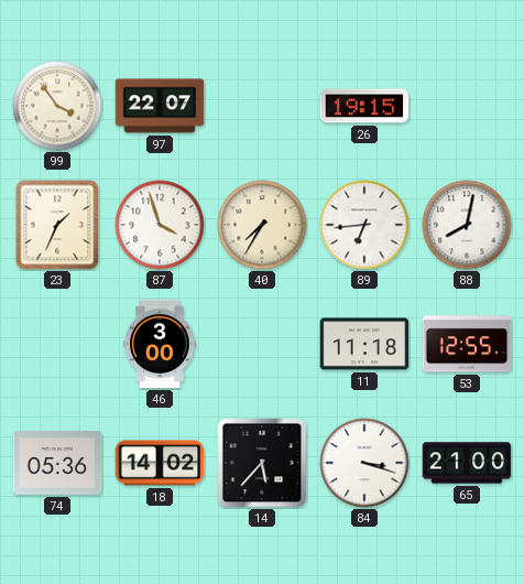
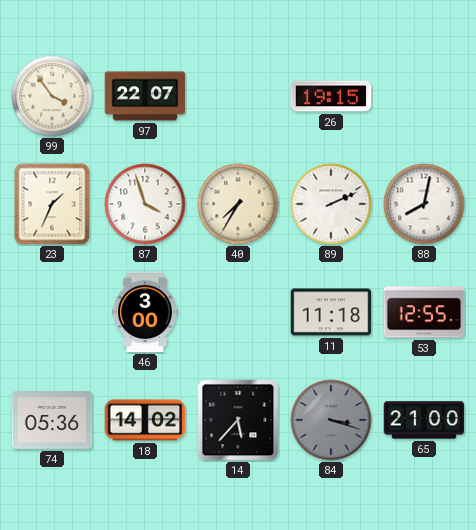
89: 6:44 -> 2:11
84 dial: white -> grey
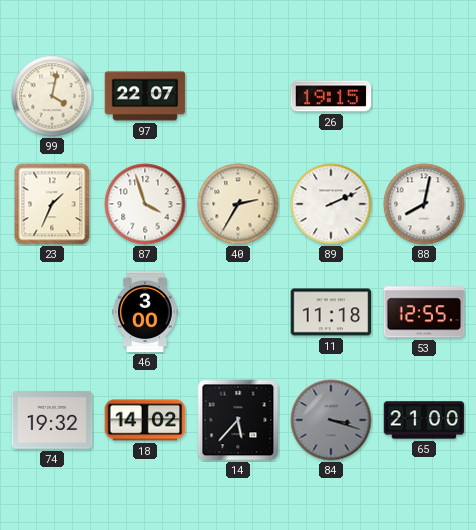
99: 3:54 -> 4:02
40: 7:35 -> 2:35
74: 05:36 -> 19:32
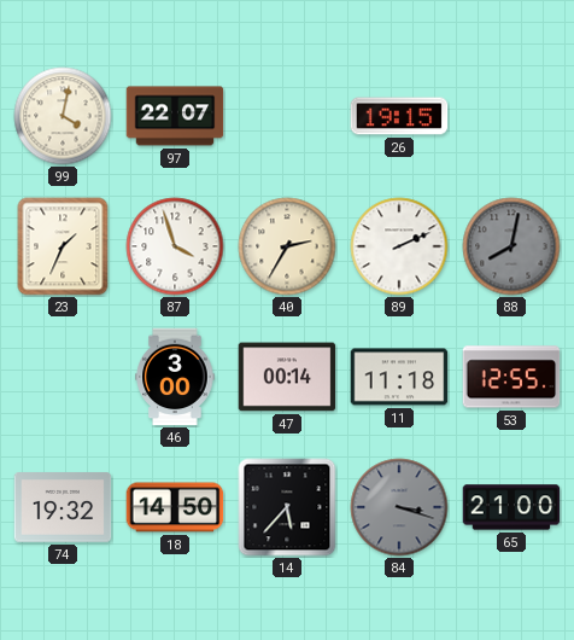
88 dial: white -> grey
47: none -> 00:14
18: 14:02 -> 14:50
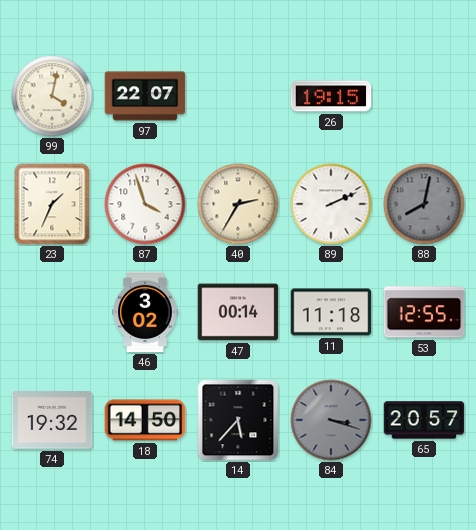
46: 3:00 -> 3:02
65: 21:00 -> 20:57
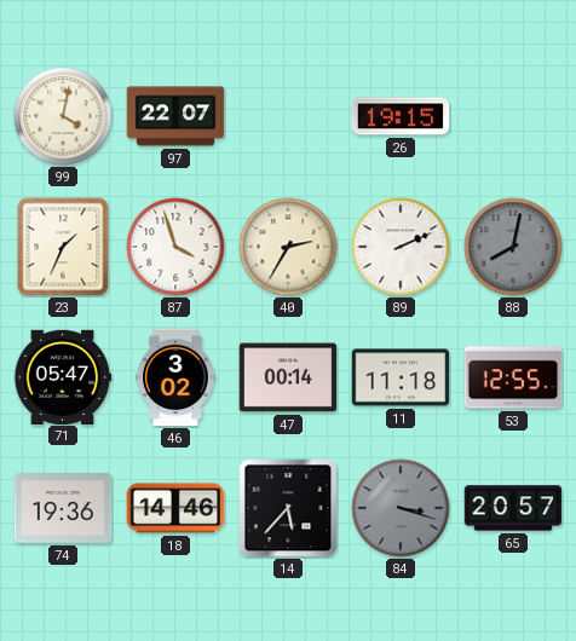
71: none -> 05:47
74: 19:32 -> 19:36
18: 14:50 -> 14:46
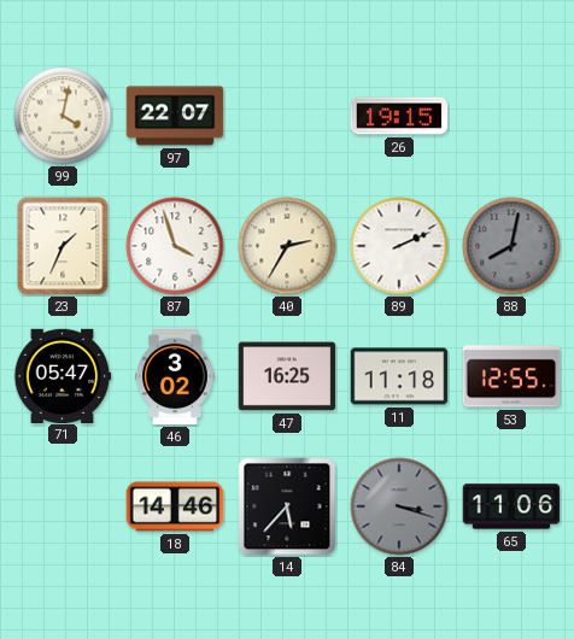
47: 00:14 -> 16:25
74: 19:36 -> none
65: 20:57 -> 11:06
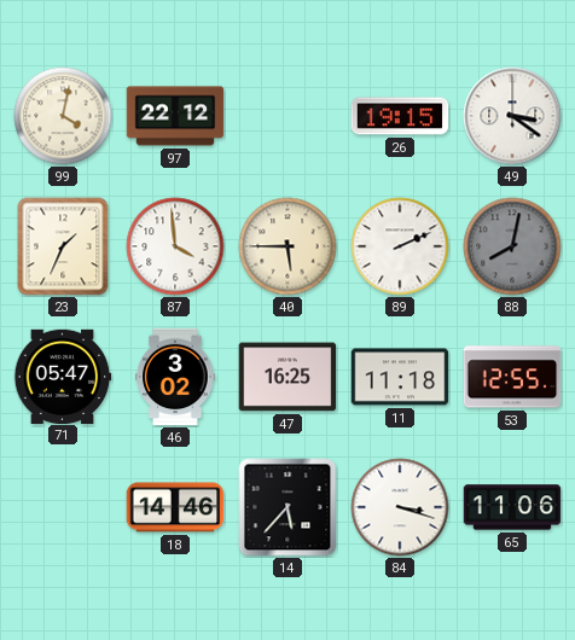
97: 22:07 -> 22:12
49: none -> 3:21
87: 3:57 -> 3:59
40: 2:35 -> 5:45
84 dial: grey -> white
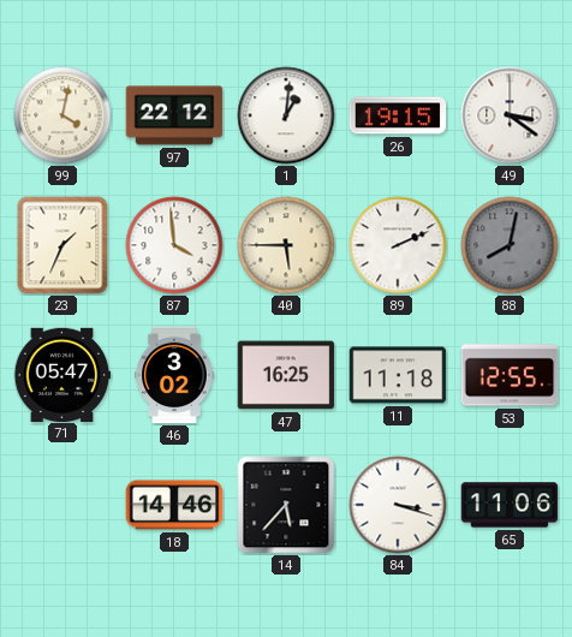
1: none -> 1:01
